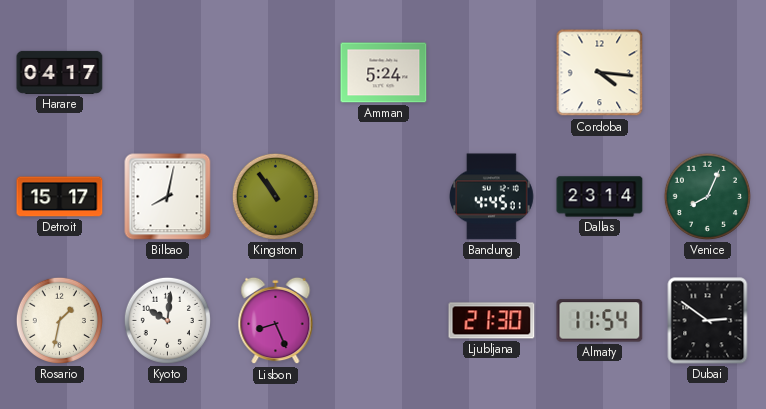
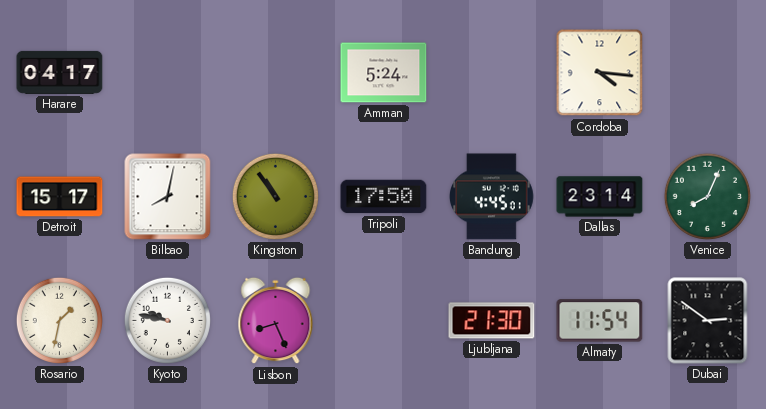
Tripoli: none -> 17:50
Kyoto: 10:01 -> 9:47
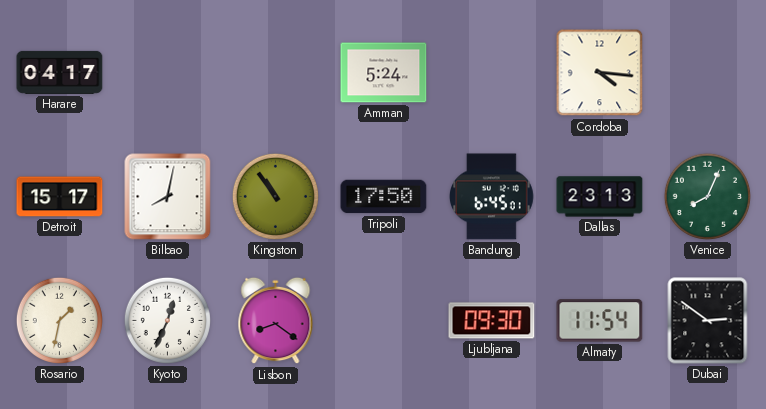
Bandung: 4:45 -> 6:45
Dallas: 23:14 -> 23:13
Kyoto: 9:47 -> 12:34
Lisbon: 8:26 -> 8:21
Ljubljana: 21:30 -> 09:30
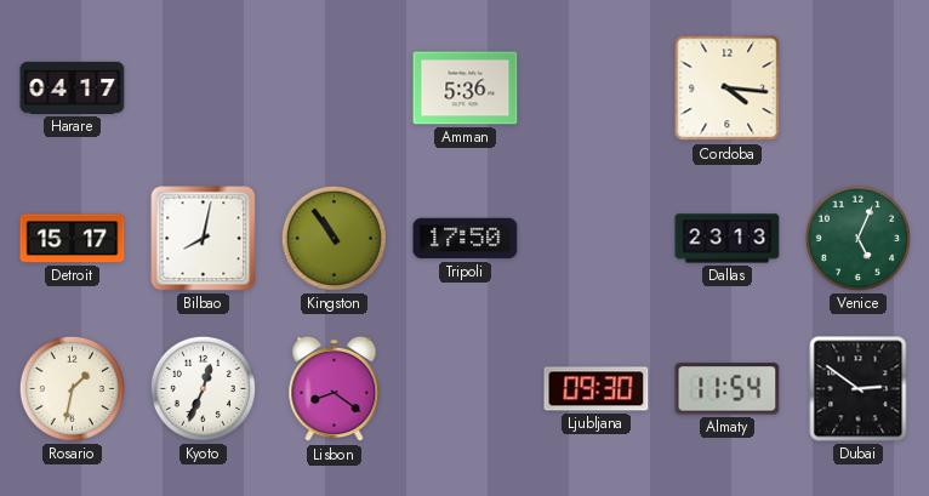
Amman: 5:24 -> 5:36
Bandung: 6:45 -> none
Venice: 8:04 -> 5:04
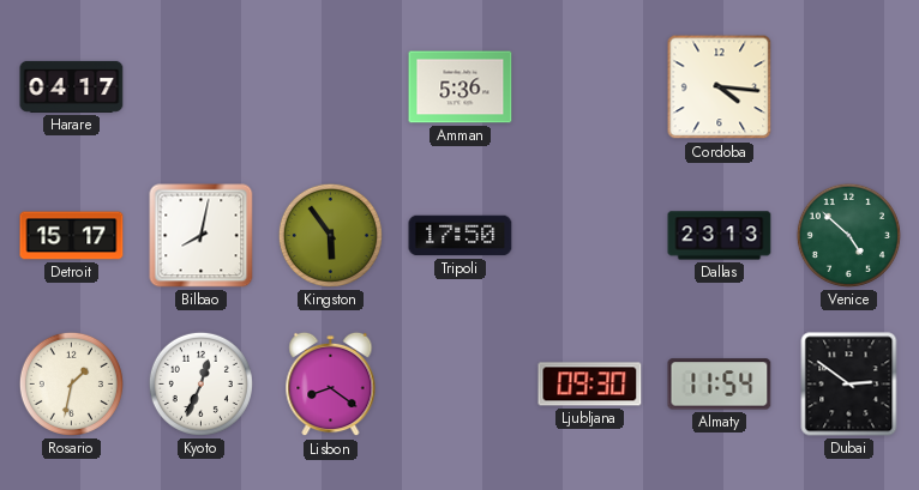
Kingston: 10:54 -> 5:54
Venice: 5:04 -> 4:52
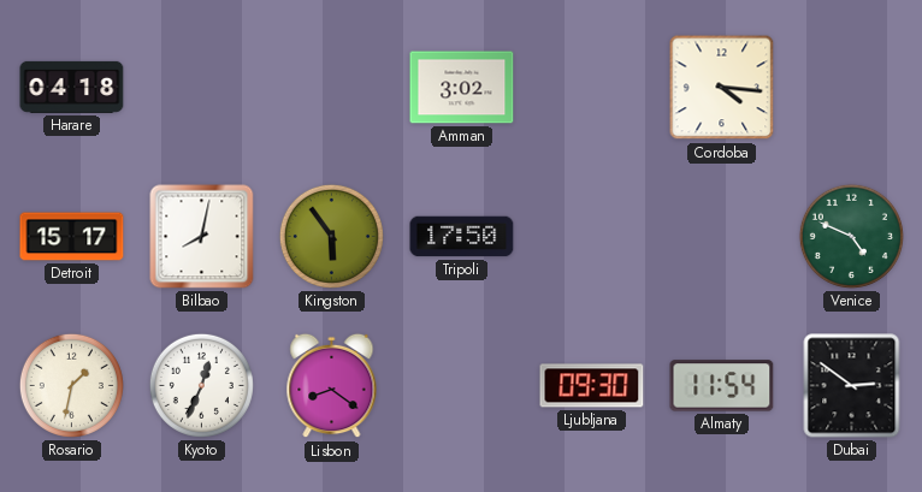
Harare: 04:17 -> 04:18
Amman: 5:36 -> 3:02
Dallas: 23:13 -> none
Venice: 4:52 -> 4:49
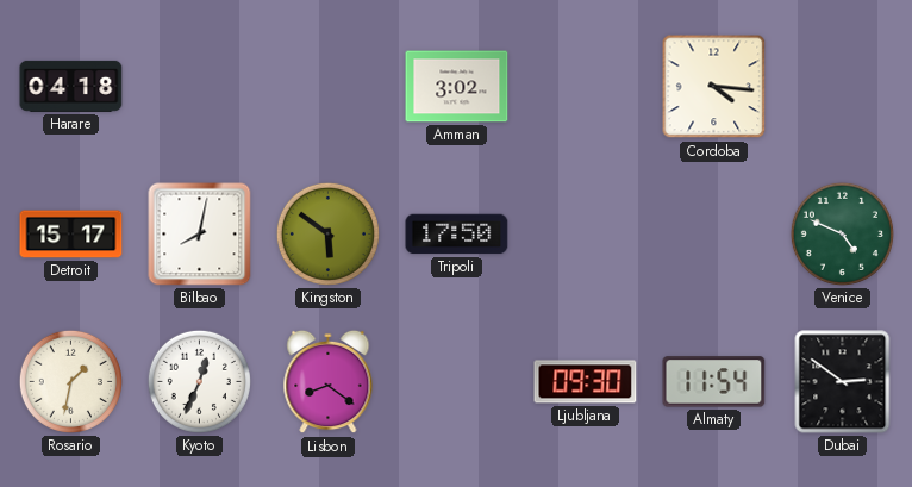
Kingston: 5:54 -> 5:51
